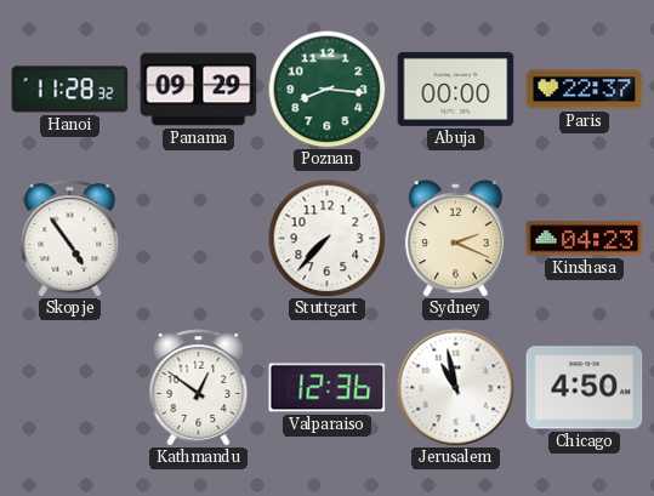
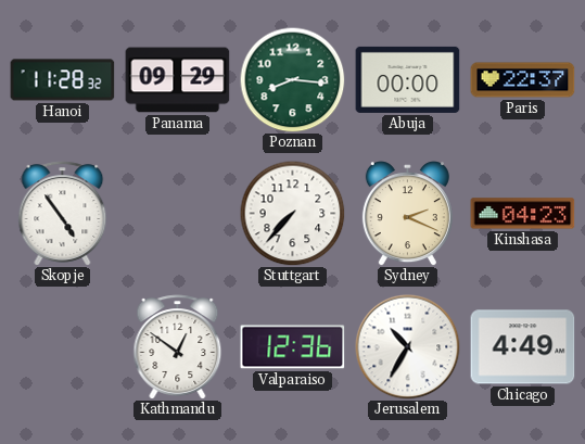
Jerusalem: 10:58 -> 10:35
Chicago: 4:50 -> 4:49
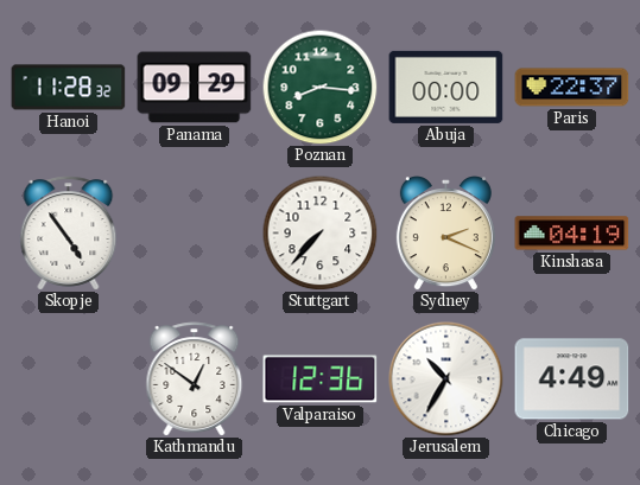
Kinshasa: 04:23 -> 04:19
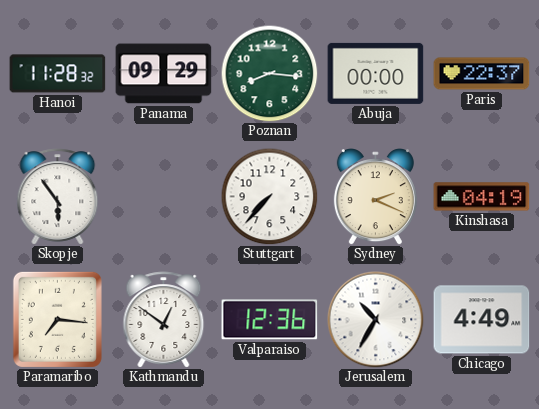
Skopje: 4:54 -> 5:54
Paramaribo: none -> 7:16
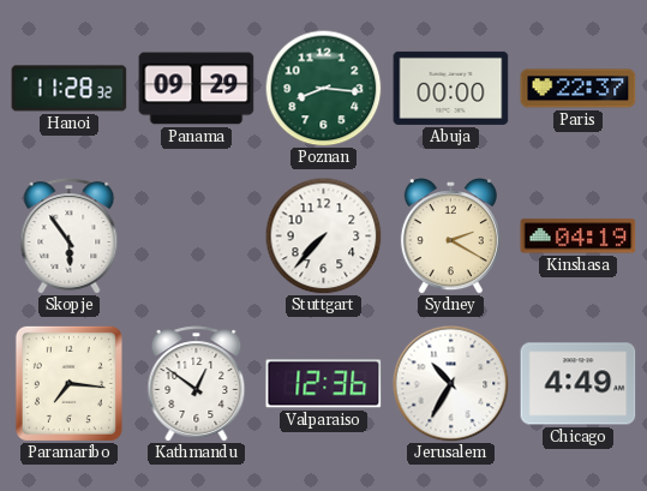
Sydney: 2:19 -> 2:20
